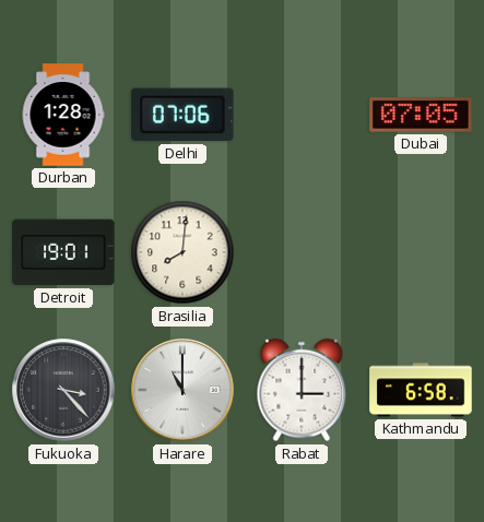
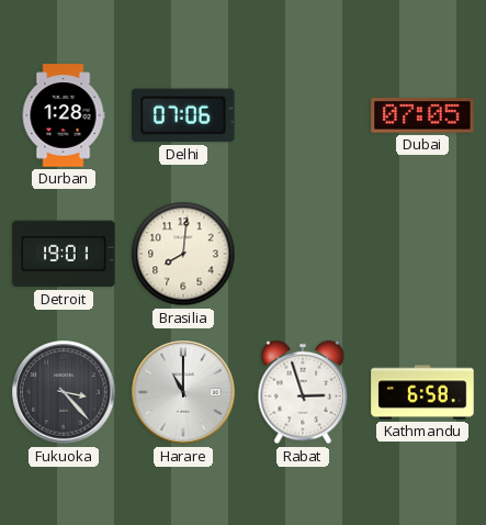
Rabat: 3:00 -> 2:57
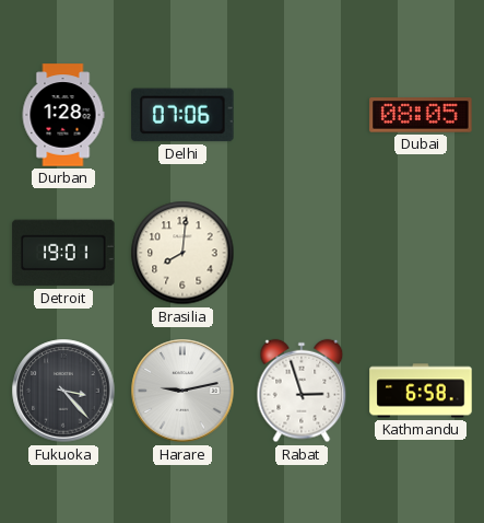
Dubai: 07:05 -> 08:05
Harare: 11:00 -> 9:13
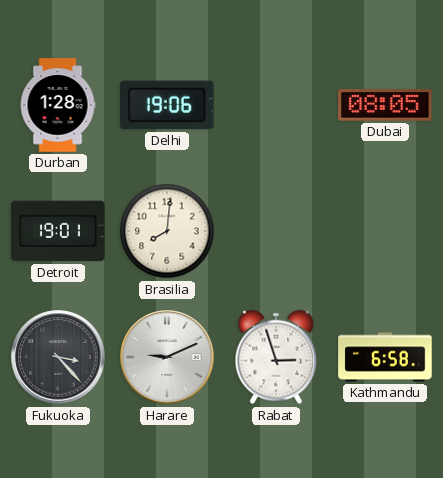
Delhi: 07:06 -> 19:06
Harare: 9:13 -> 9:11
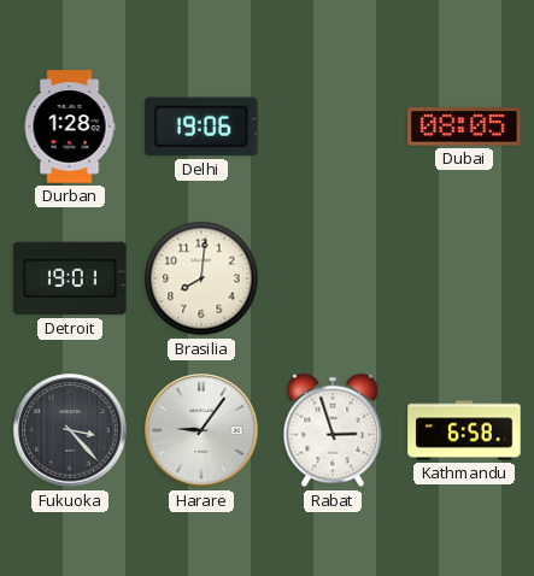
Harare: 9:11 -> 9:06
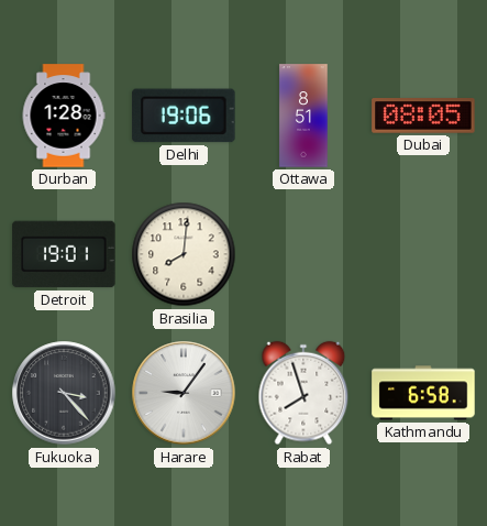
Ottawa: none -> 8:51
Rabat: 2:57 -> 7:57
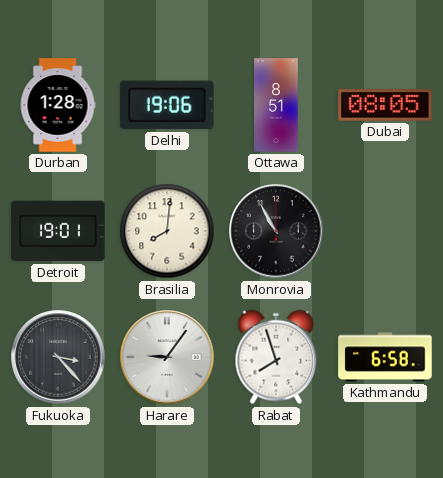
Monrovia: none -> 10:55
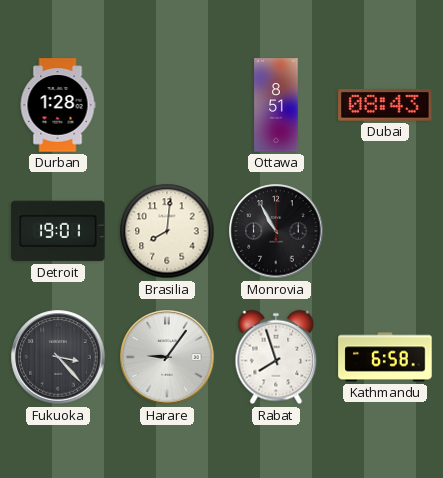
Delhi: 19:06 -> none
Dubai: 08:05 -> 08:43
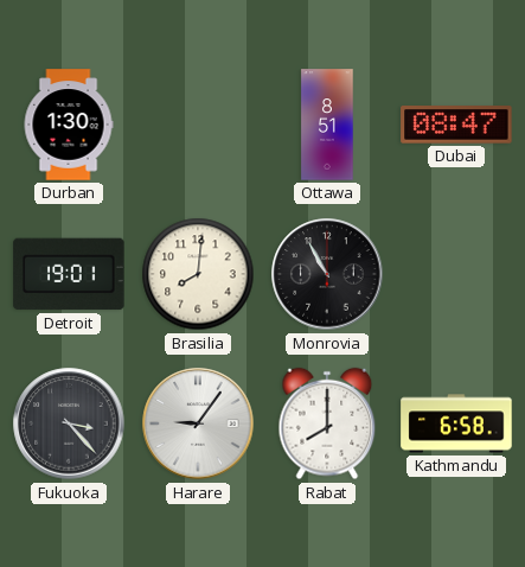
Durban: 1:28 -> 1:30
Dubai: 08:43 -> 08:47
Rabat: 7:57 -> 8:00
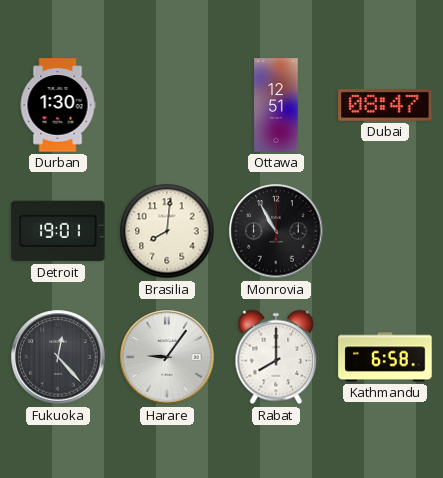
Ottawa: 8:51 -> 12:51
Fukuoka: 3:23 -> 12:23
